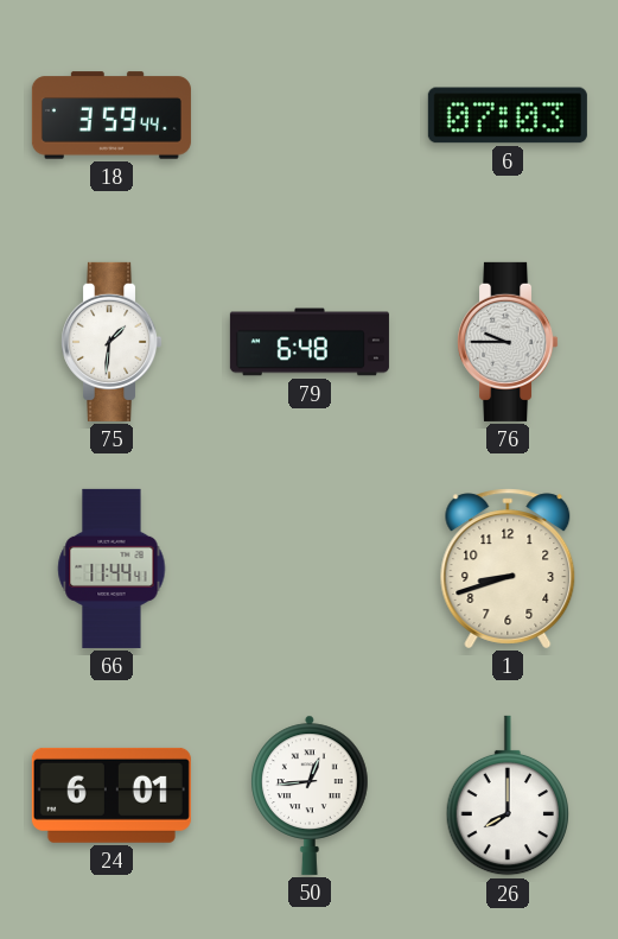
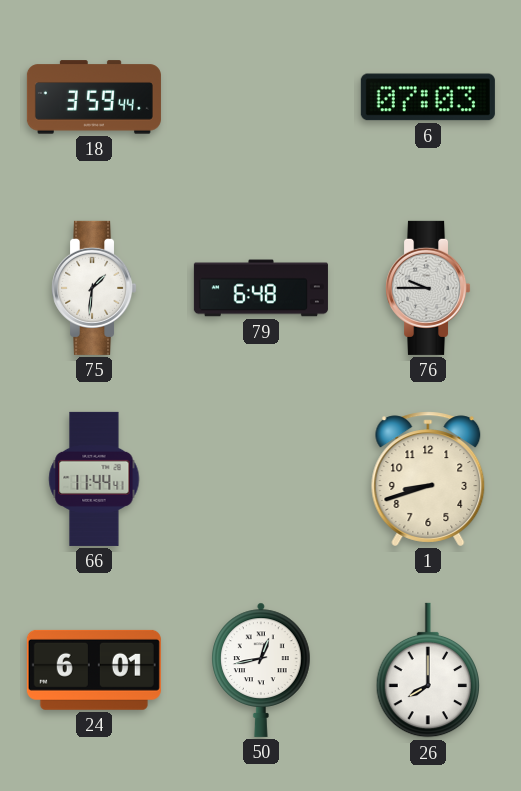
50: 12:44 -> 12:43
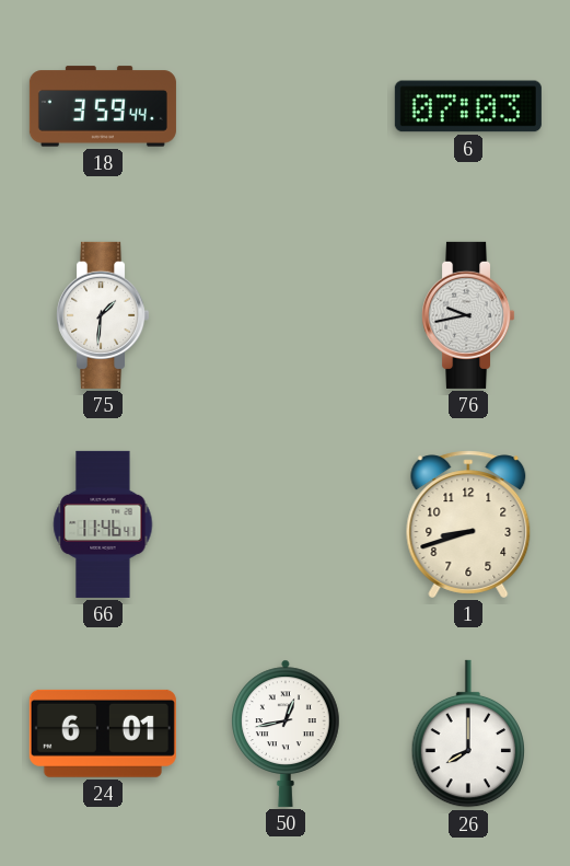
79: 6:48 -> none
76: 9:45 -> 9:43
66: 11:44 -> 11:46
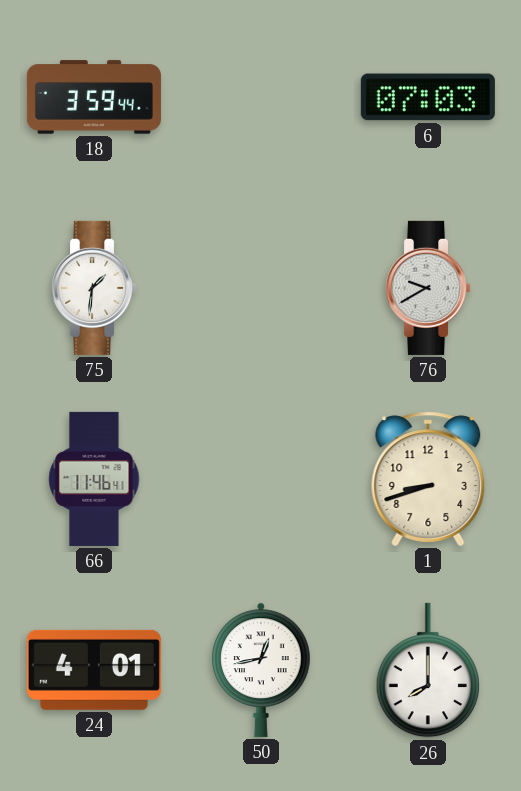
76: 9:43 -> 9:40
24: 6:01 -> 4:01
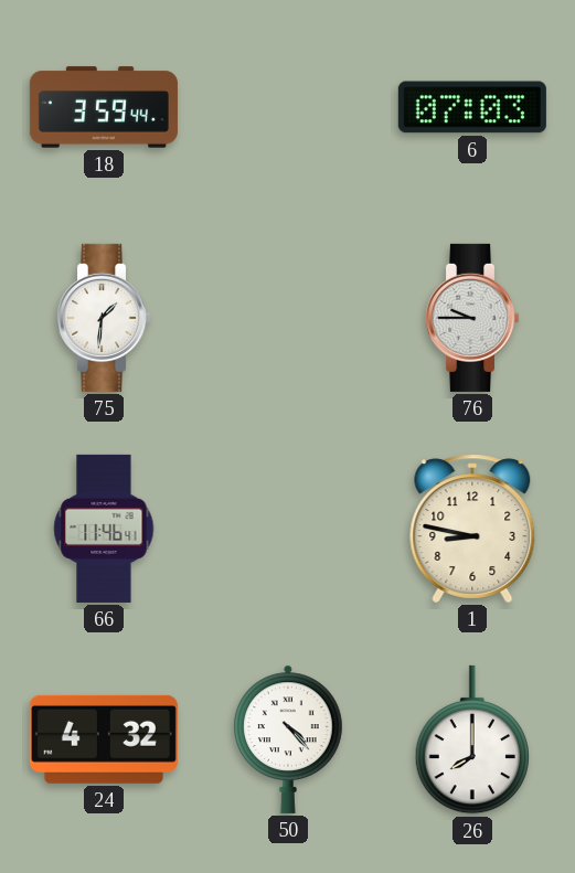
76: 9:40 -> 9:45
1: 8:42 -> 8:47
24: 4:01 -> 4:32
50: 12:43 -> 4:23
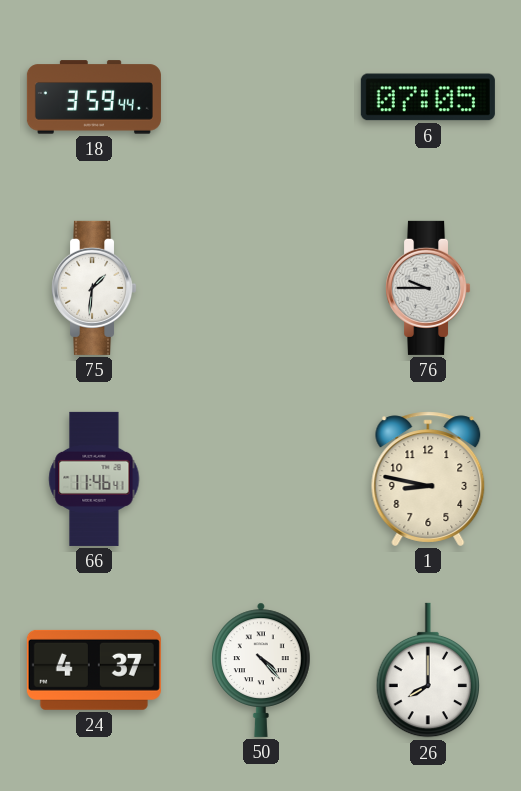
6: 07:03 -> 07:05
24: 4:32 -> 4:37
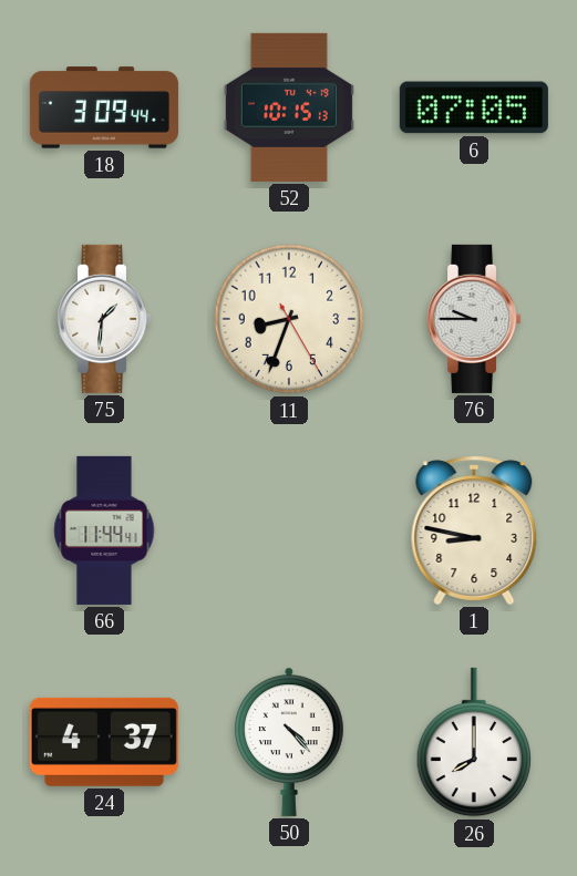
18: 3:59 -> 3:09
52: none -> 10:15
11: none -> 8:33
66: 11:46 -> 11:44
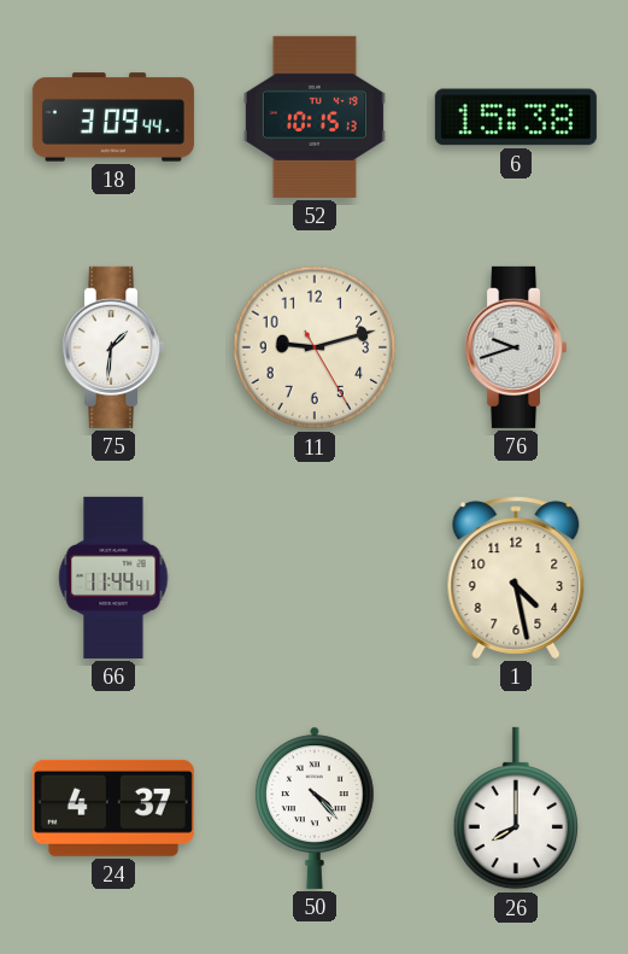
6: 07:05 -> 15:38
11: 8:33 -> 9:12
76: 9:45 -> 9:42
1: 8:47 -> 4:28
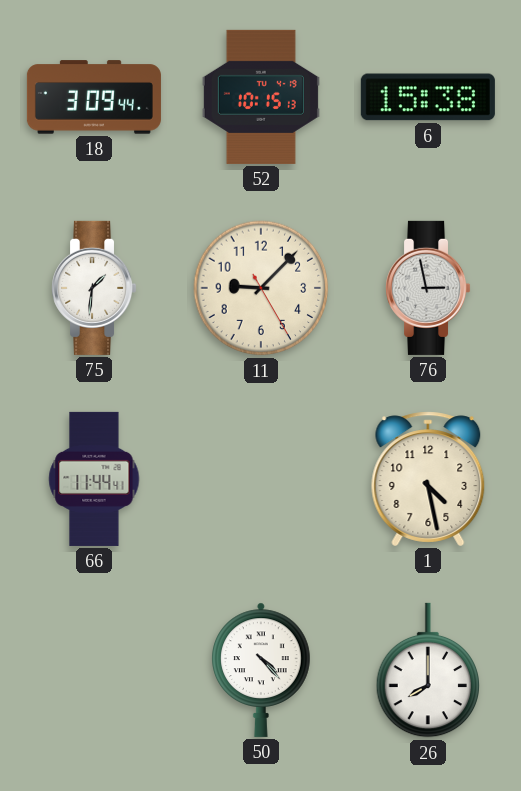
11: 9:12 -> 9:07
76: 9:42 -> 2:58
24: 4:37 -> none
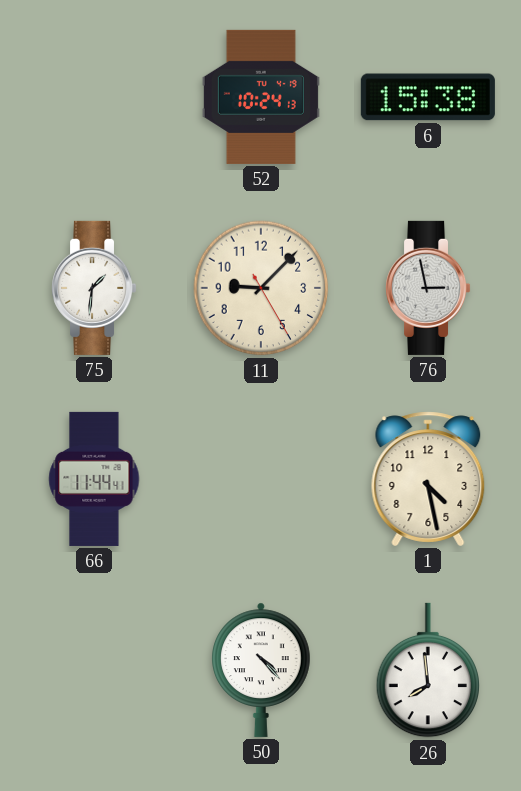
18: 3:09 -> none
52: 10:15 -> 10:24
26: 8:00 -> 7:59
